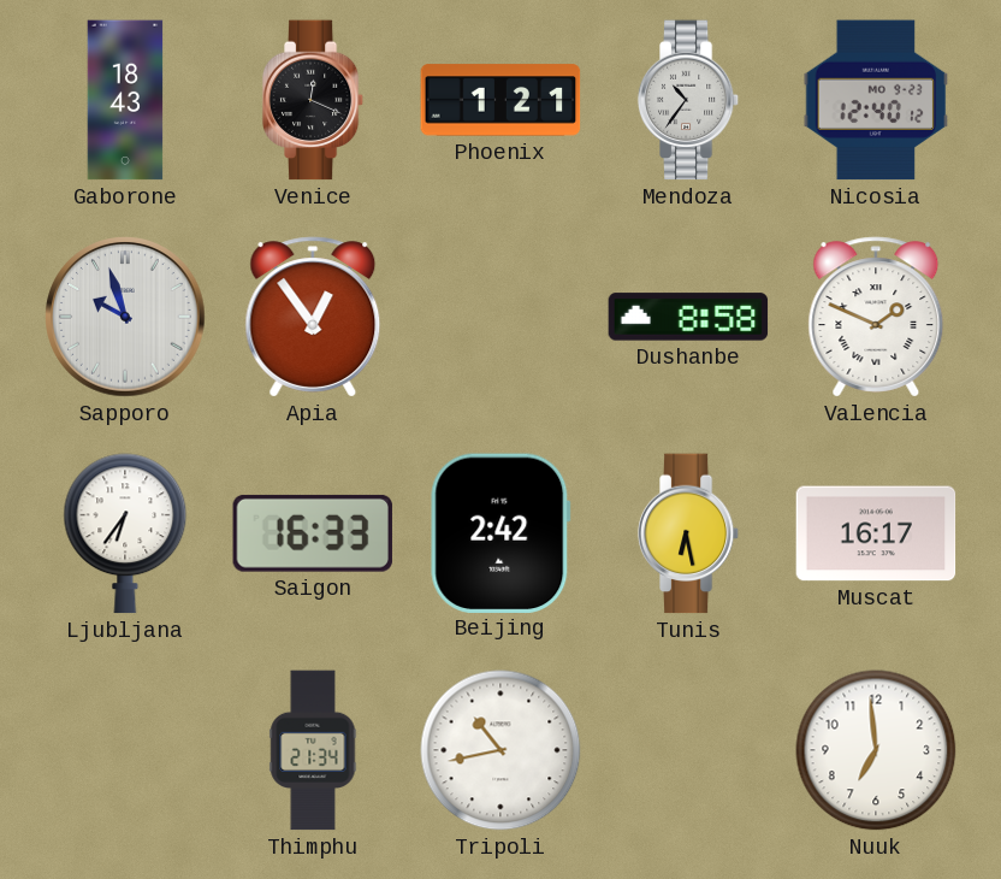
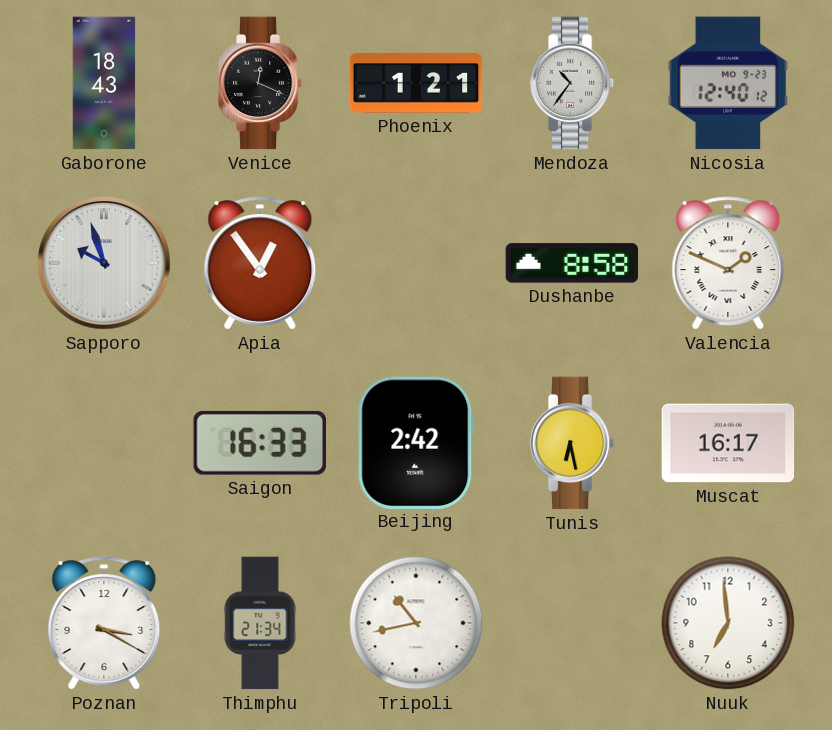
Ljubljana: 6:36 -> none
Poznan: none -> 3:20
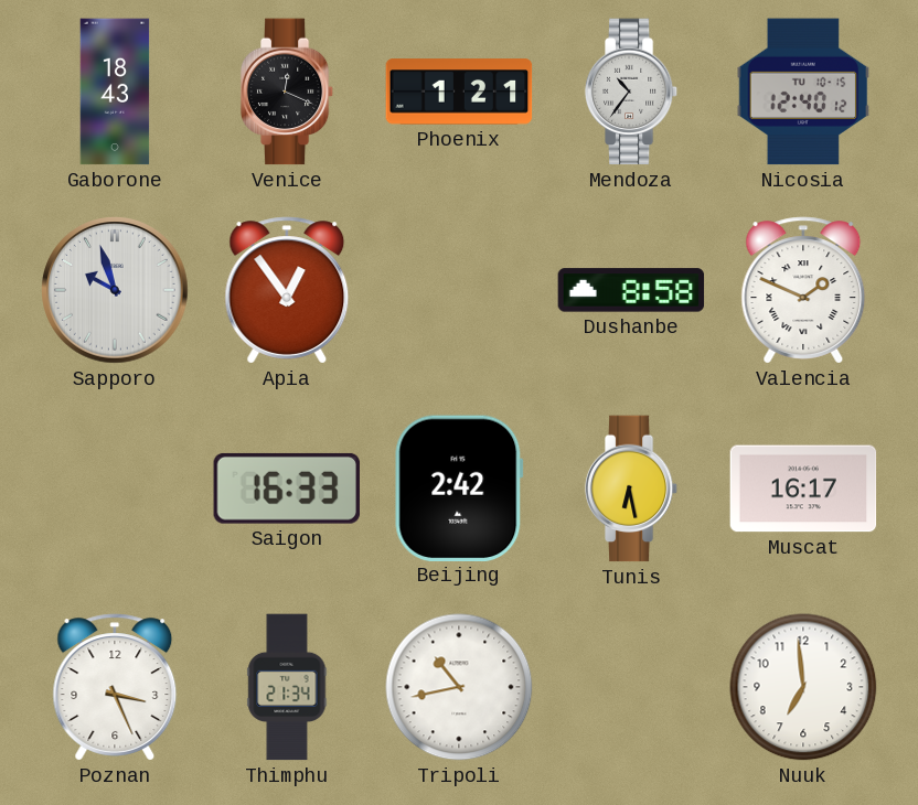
Nicosia date: MO 9-23 -> TU 10-15
Poznan: 3:20 -> 3:26
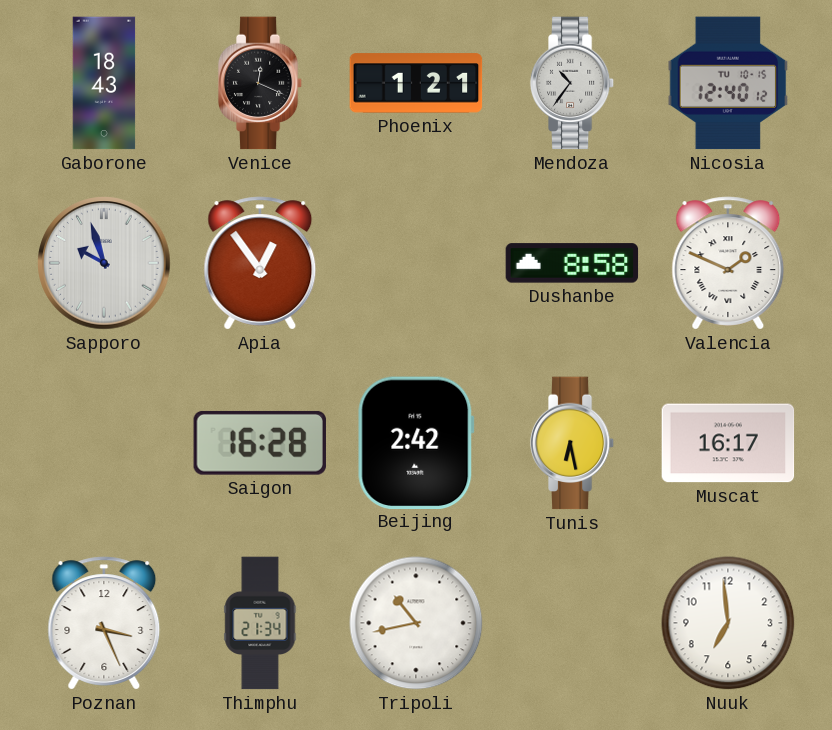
Saigon: 16:33 -> 16:28
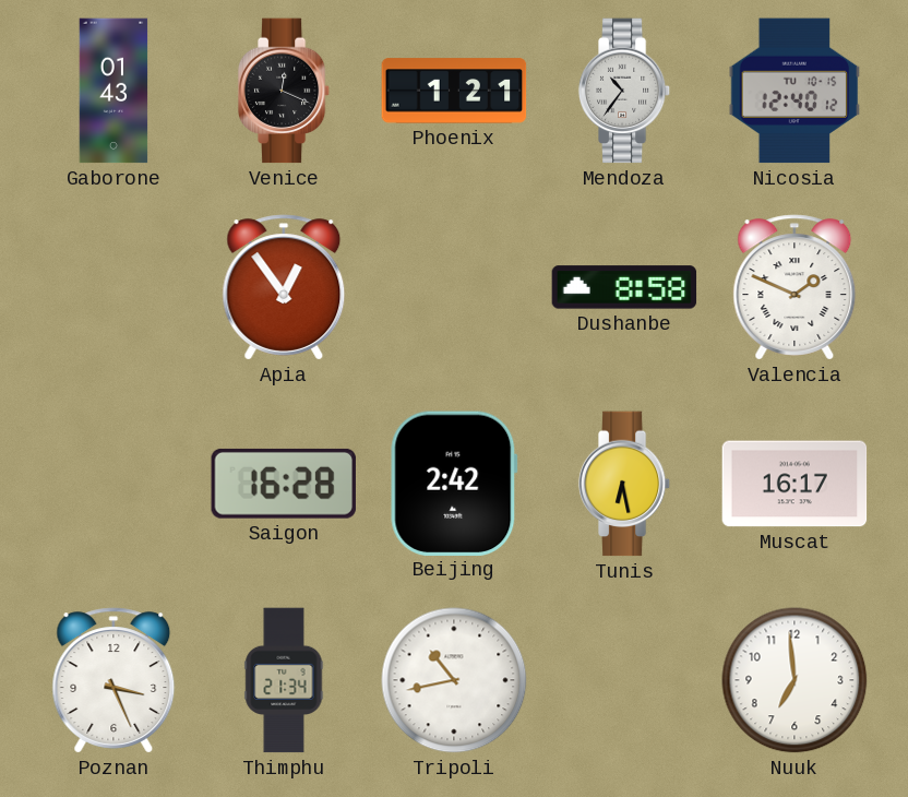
Gaborone: 18:43 -> 01:43
Sapporo: 9:57 -> none
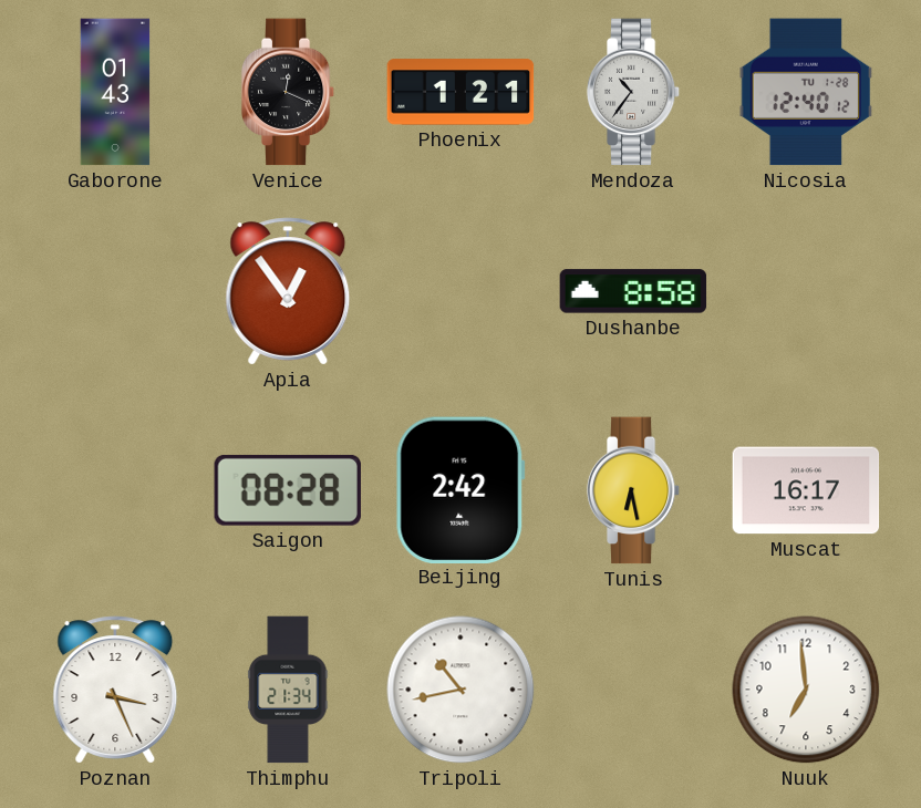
Nicosia date: TU 10-15 -> TU 1-28
Valencia: 1:49 -> none
Saigon: 16:28 -> 08:28
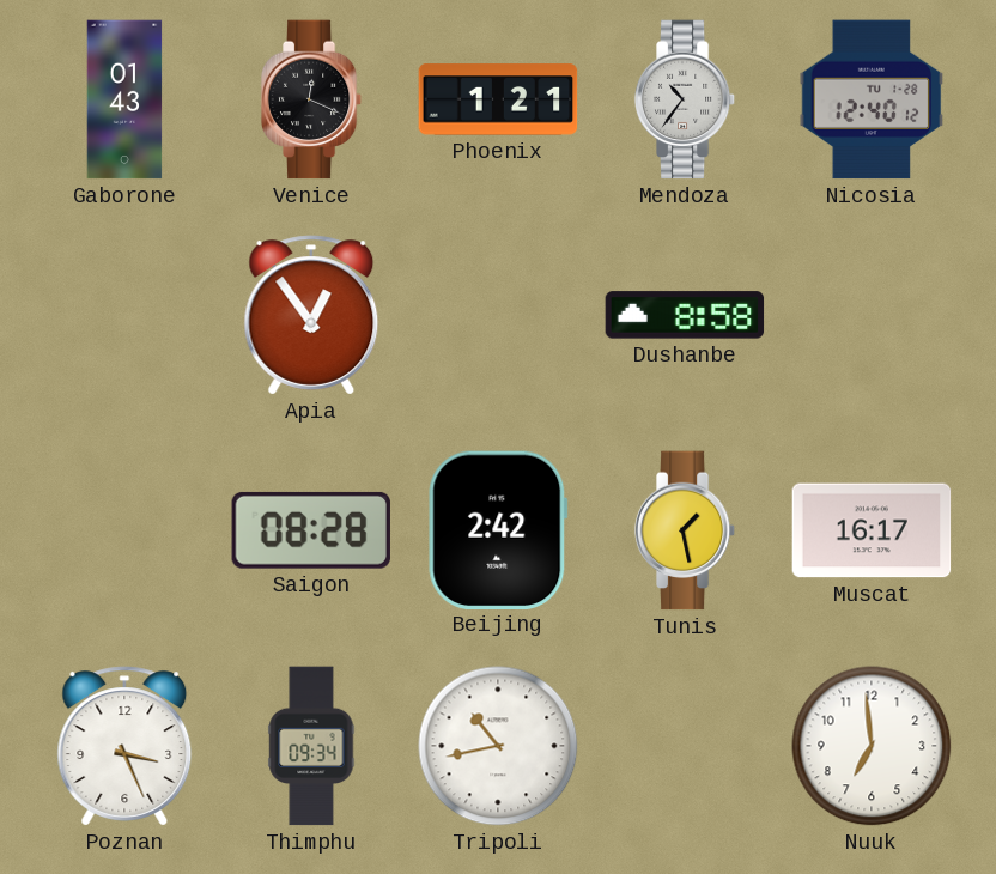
Tunis: 6:28 -> 1:28
Thimphu: 21:34 -> 09:34
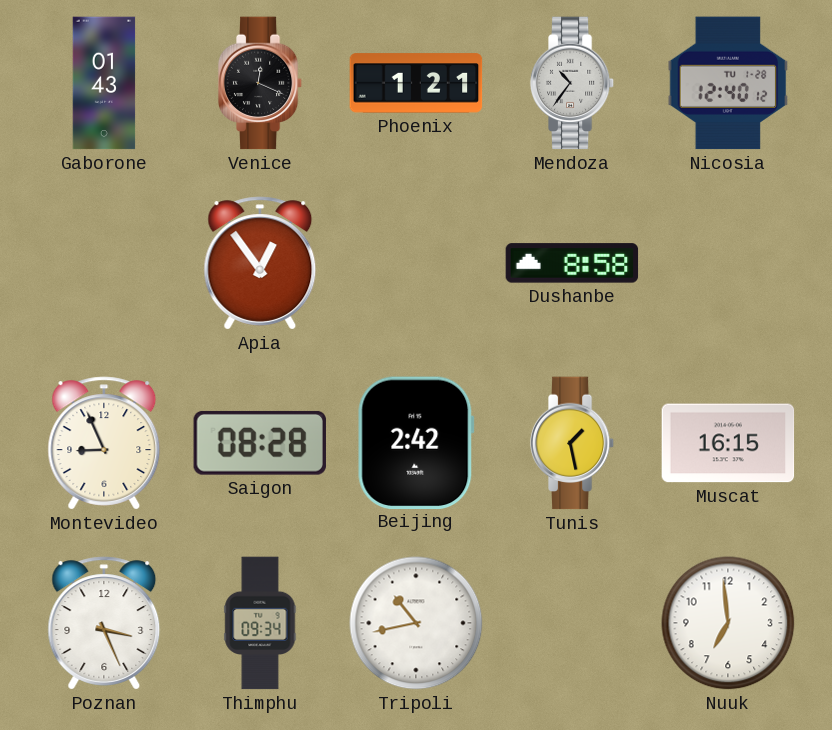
Montevideo: none -> 8:56
Muscat: 16:17 -> 16:15
